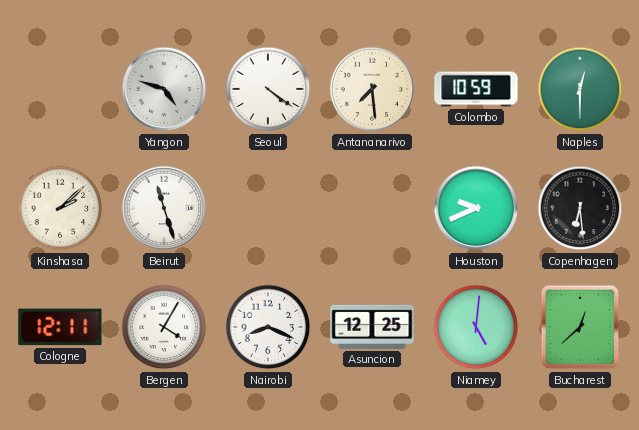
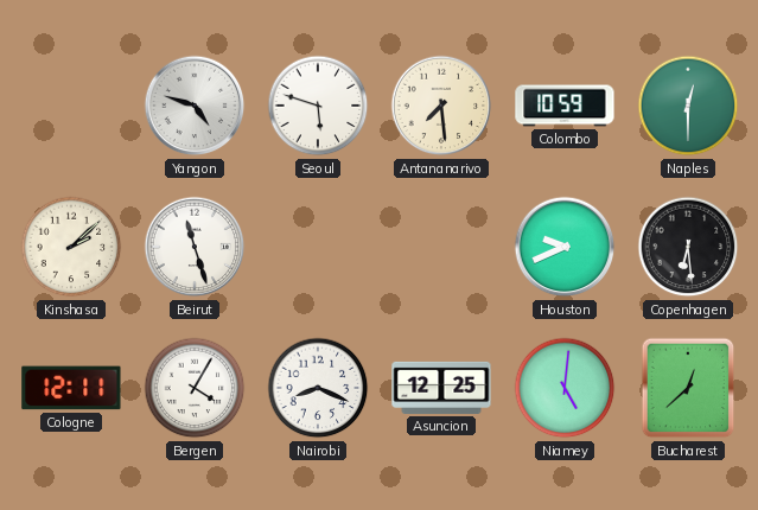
Seoul: 4:21 -> 5:48
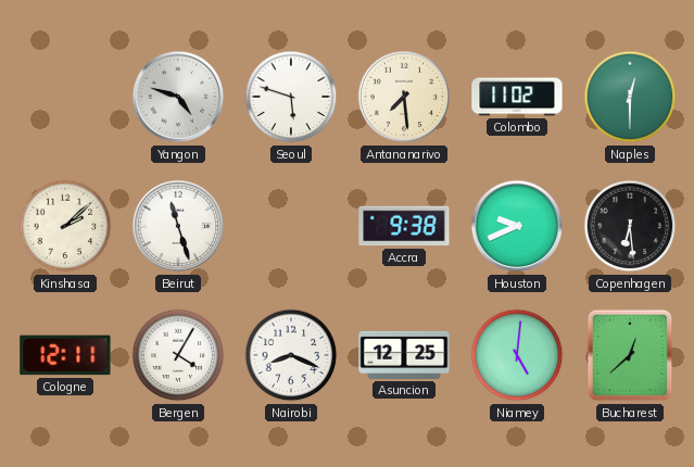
Colombo: 10:59 -> 11:02
Accra: none -> 9:38
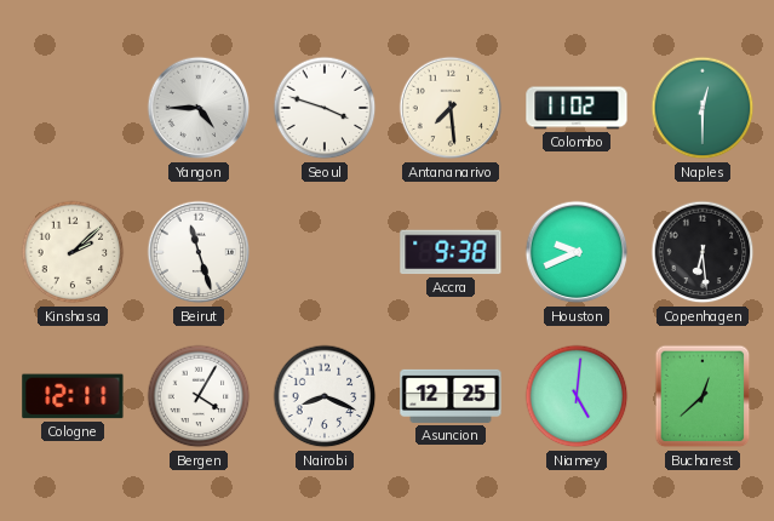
Yangon: 4:48 -> 4:45
Seoul: 5:48 -> 3:48
